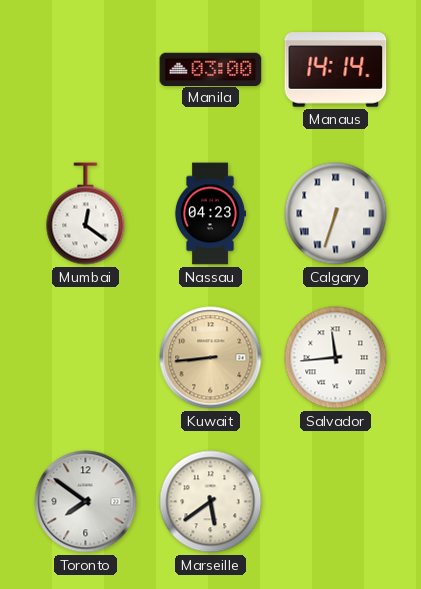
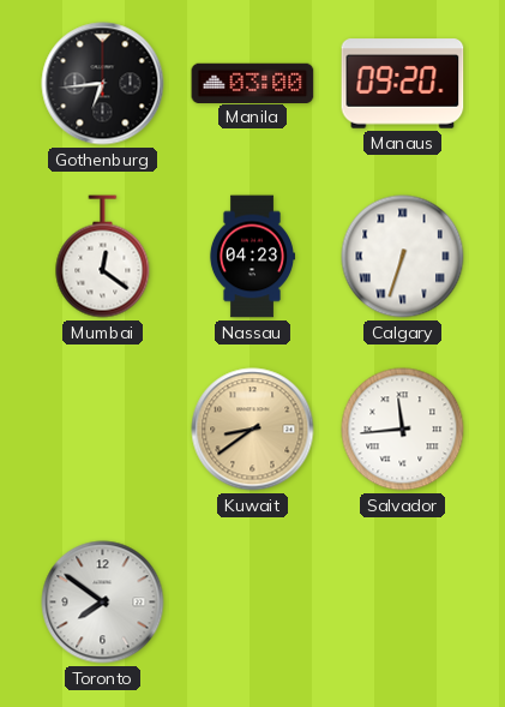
Gothenburg: none -> 6:44
Manaus: 14:14 -> 09:20
Kuwait: 8:44 -> 8:39
Marseille: 5:39 -> none
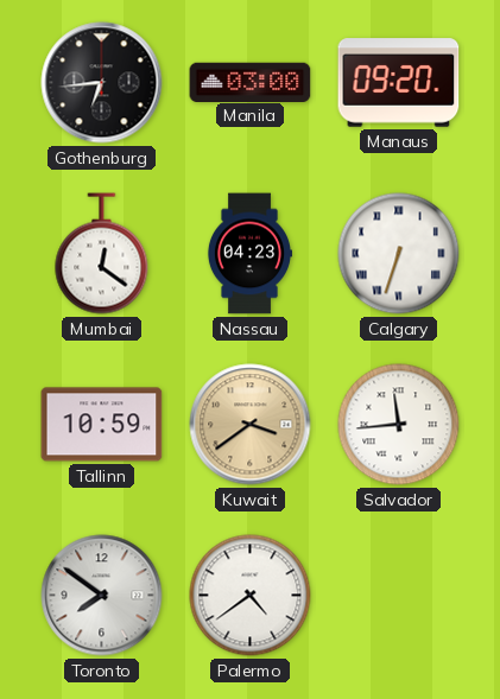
Tallinn: none -> 10:59
Kuwait: 8:39 -> 3:39
Palermo: none -> 4:39
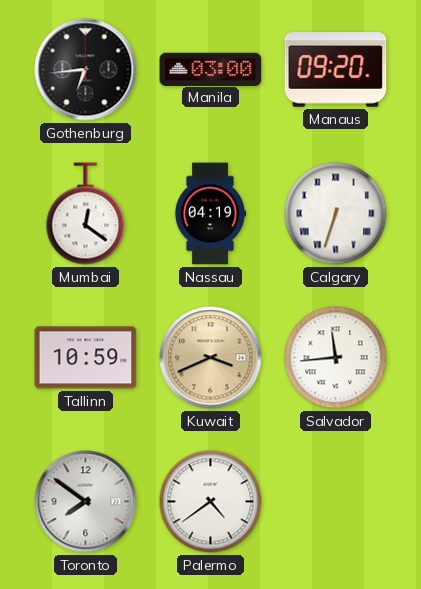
Nassau: 04:23 -> 04:19
Kuwait: 3:39 -> 3:41
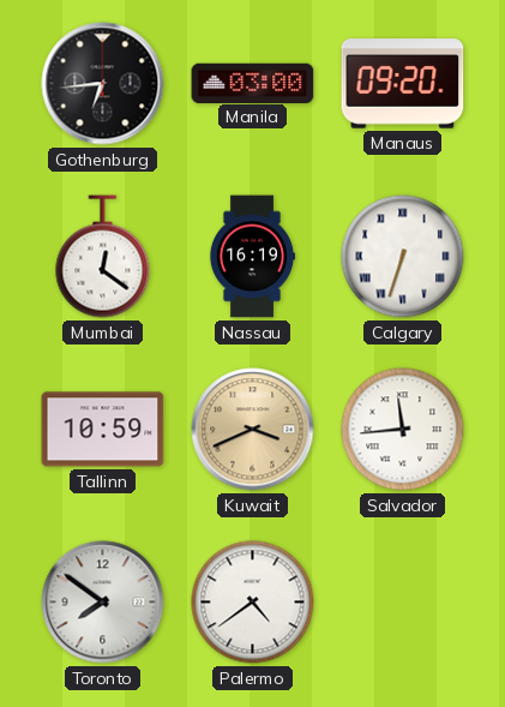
Nassau: 04:19 -> 16:19
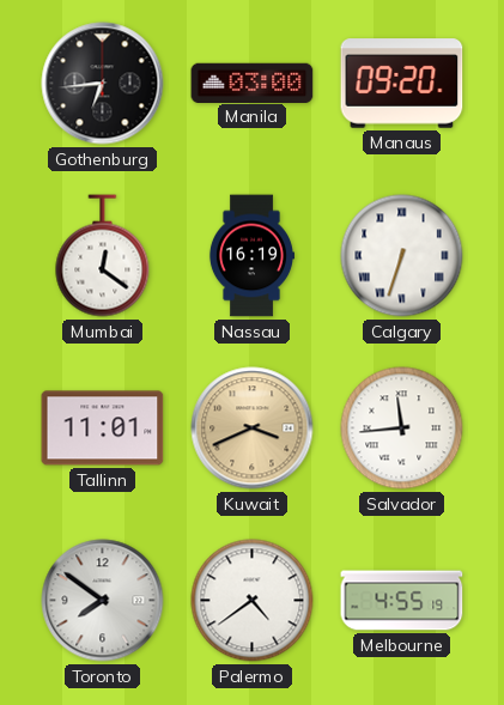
Tallinn: 10:59 -> 11:01
Melbourne: none -> 4:55
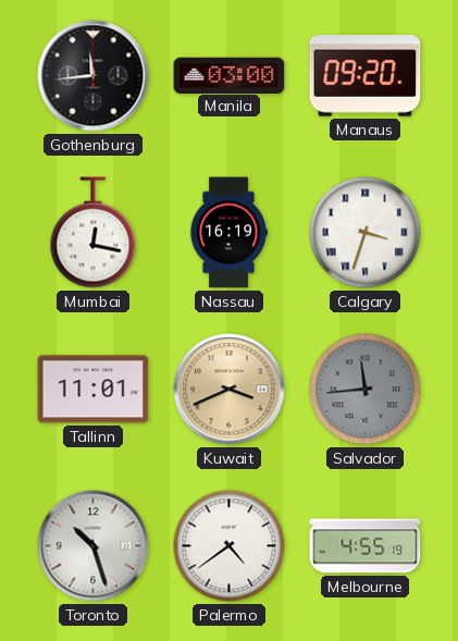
Gothenburg: 6:44 -> 11:44
Mumbai: 12:21 -> 12:17
Calgary: 6:33 -> 3:33
Salvador dial: white -> grey
Toronto: 7:51 -> 10:27
